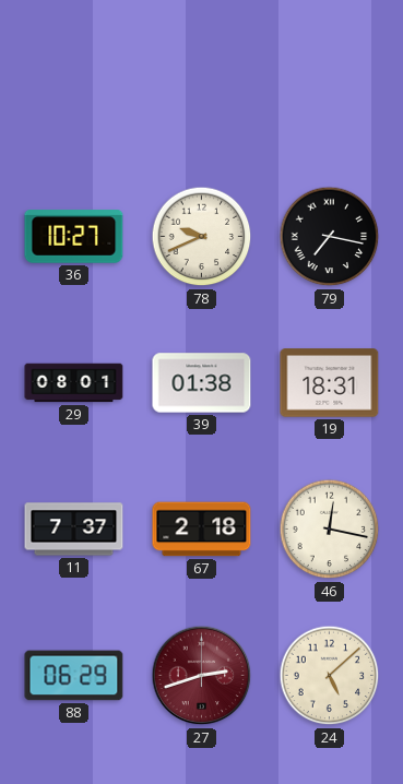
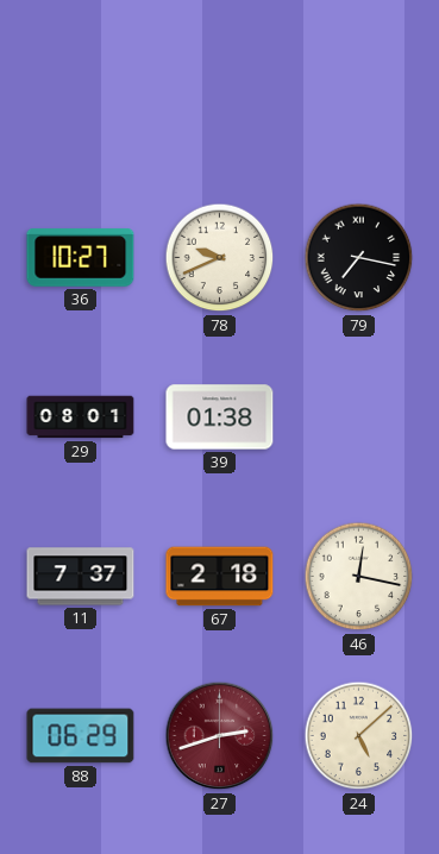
19: 18:31 -> none
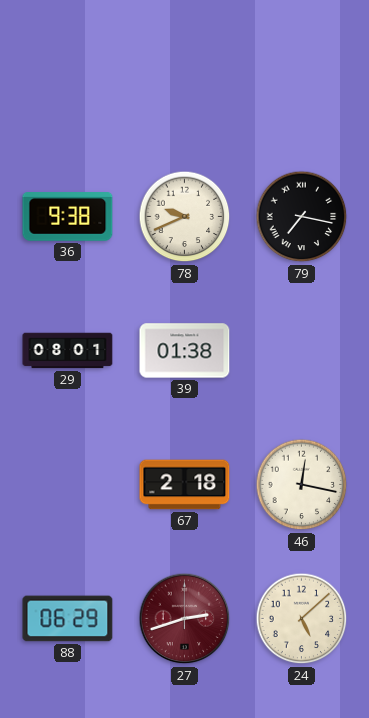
36: 10:27 -> 9:38
11: 7:37 -> none
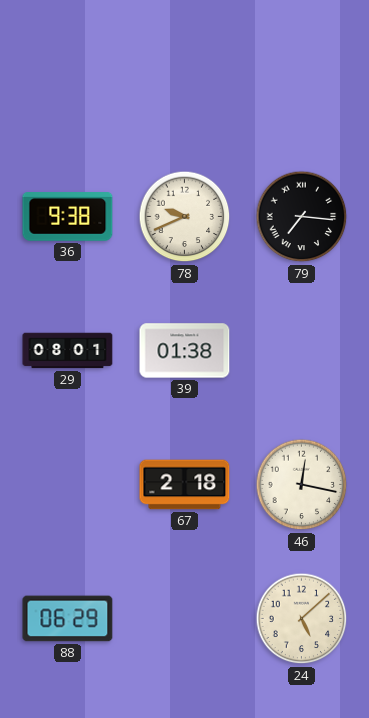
79: 7:17 -> 7:16
27: 2:42 -> none
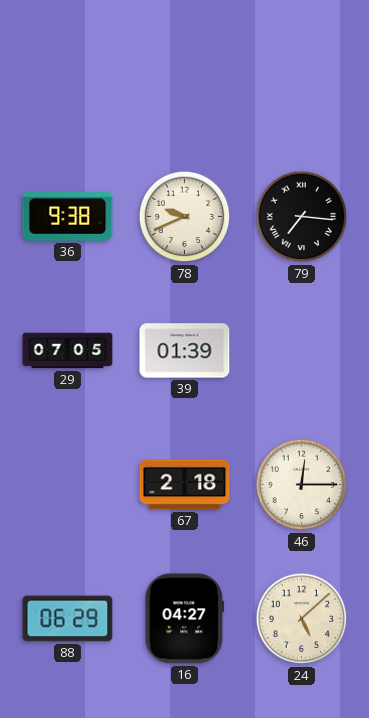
29: 08:01 -> 07:05
39: 01:38 -> 01:39
46: 12:17 -> 12:15
16: none -> 04:27
